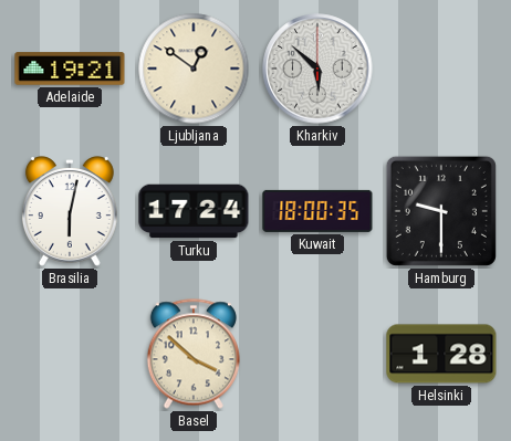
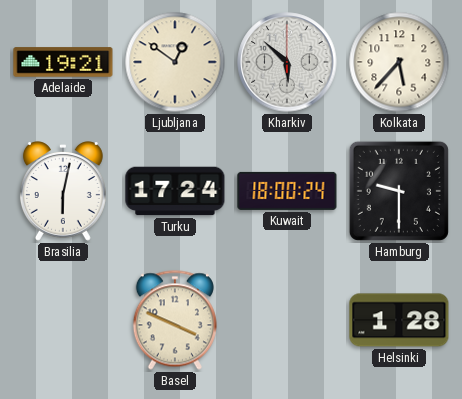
Kolkata: none -> 5:37
Kuwait: 18:00:35 -> 18:00:24
Basel: 3:52 -> 3:49
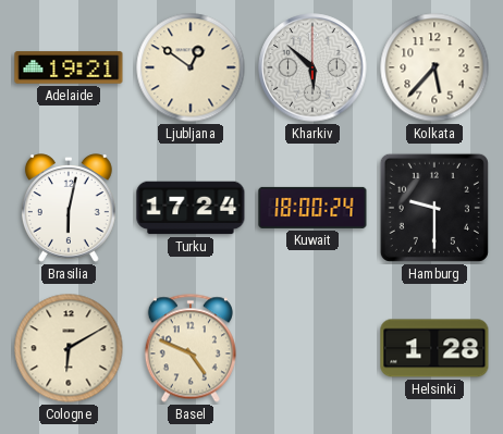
Cologne: none -> 6:10
Basel: 3:49 -> 4:49
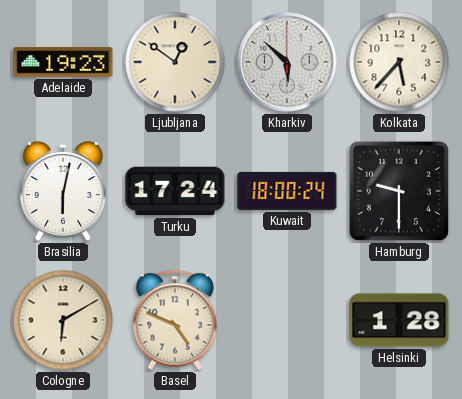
Adelaide: 19:21 -> 19:23
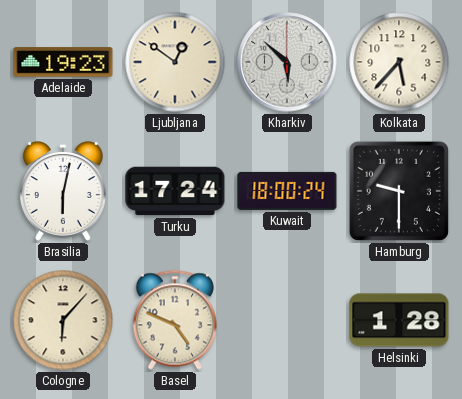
Cologne: 6:10 -> 6:07
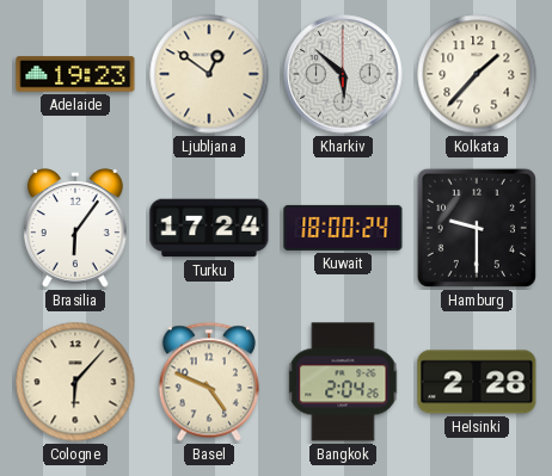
Kolkata: 5:37 -> 1:37
Brasilia: 6:02 -> 6:06
Bangkok: none -> 2:04
Helsinki: 1:28 -> 2:28
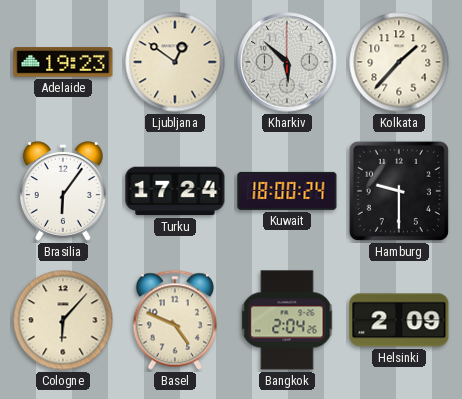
Helsinki: 2:28 -> 2:09
